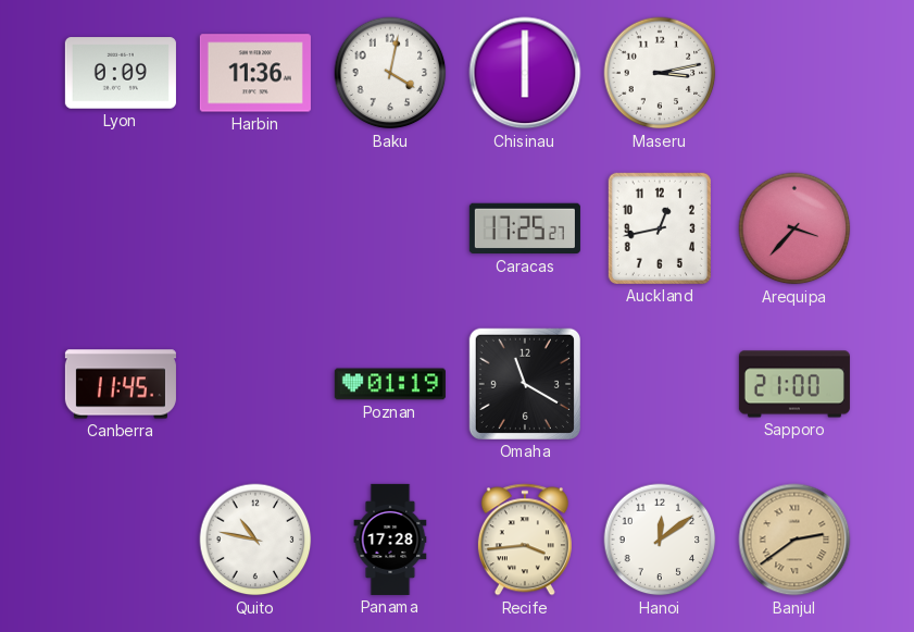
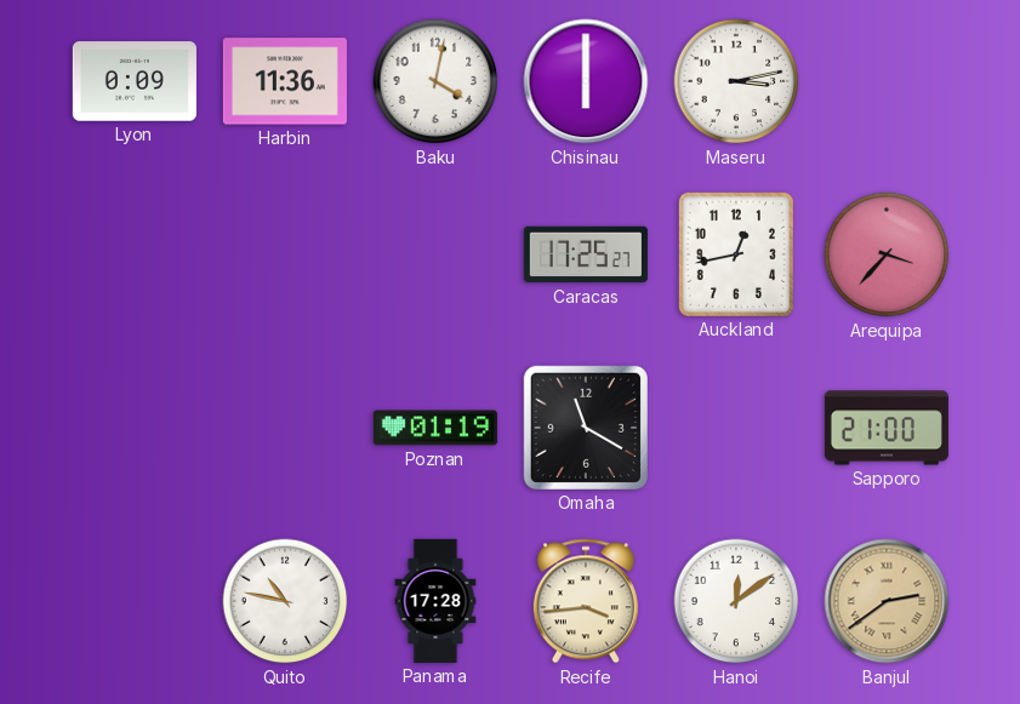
Canberra: 11:45 -> none
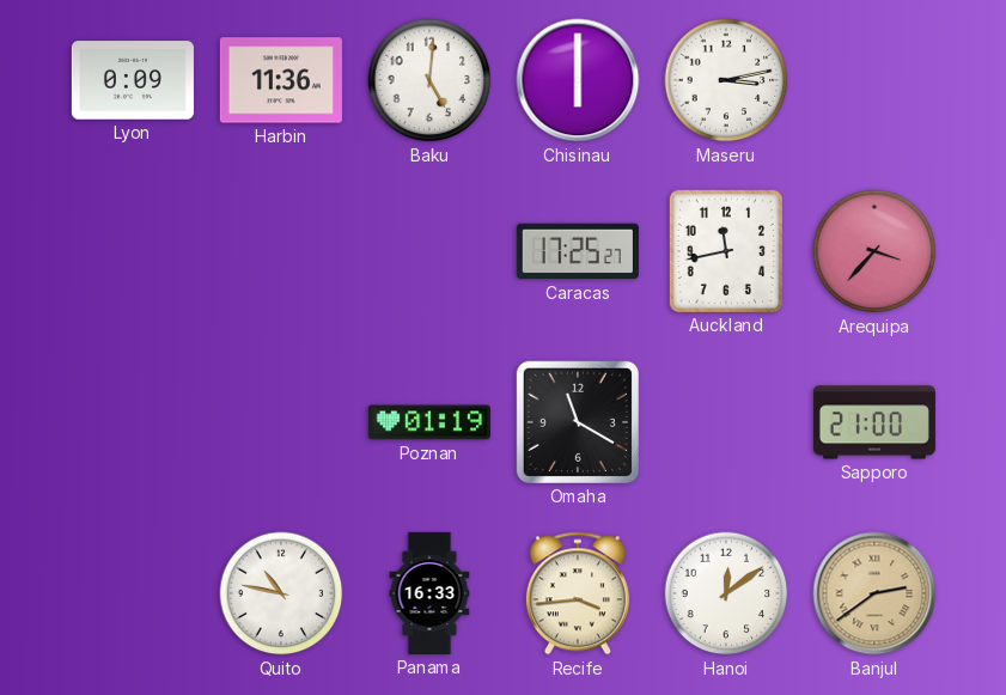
Baku: 4:02 -> 5:01
Auckland: 12:43 -> 11:43
Panama: 17:28 -> 16:33
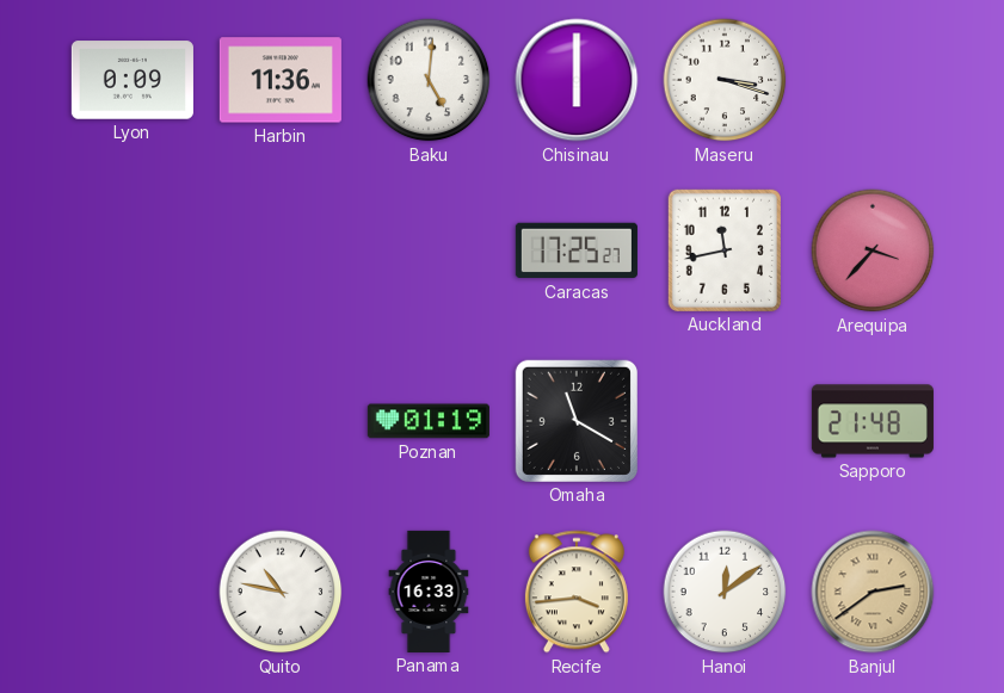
Maseru: 3:13 -> 3:18
Sapporo: 21:00 -> 21:48
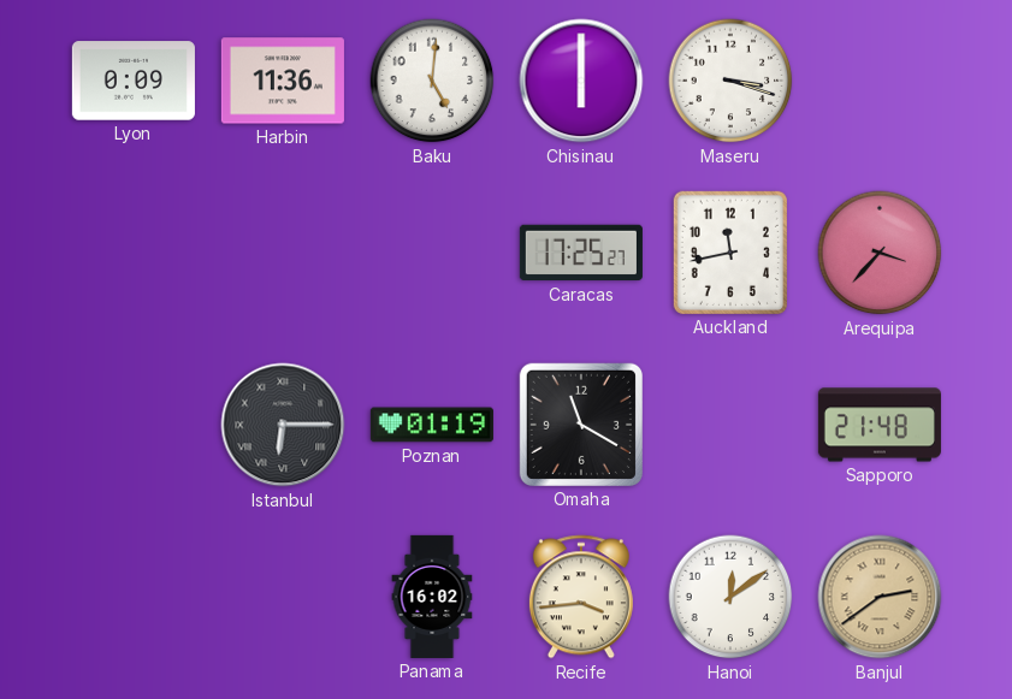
Istanbul: none -> 6:15
Quito: 10:47 -> none
Panama: 16:33 -> 16:02
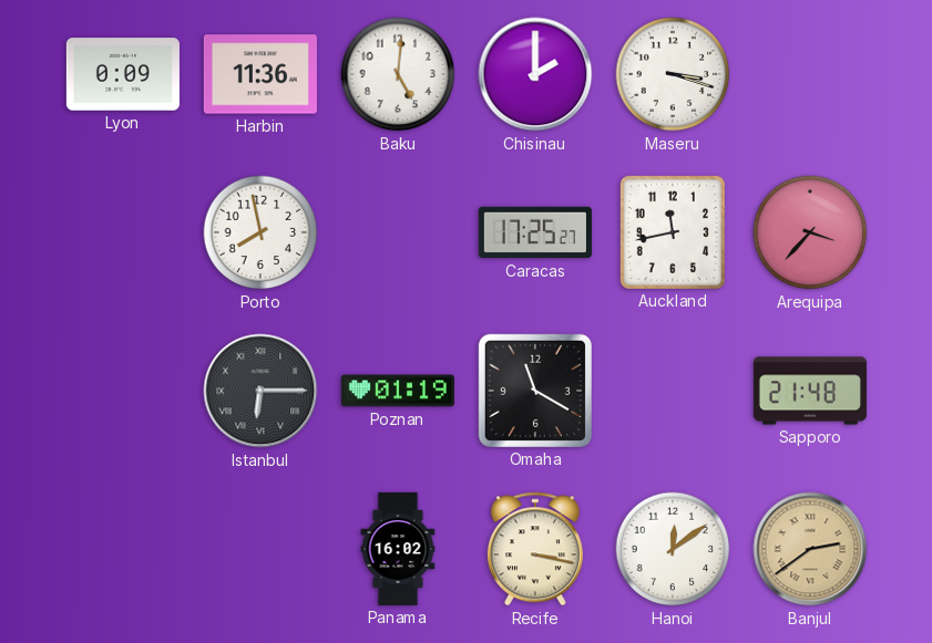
Chisinau: 6:00 -> 2:00
Porto: none -> 7:58
Recife: 3:44 -> 3:17
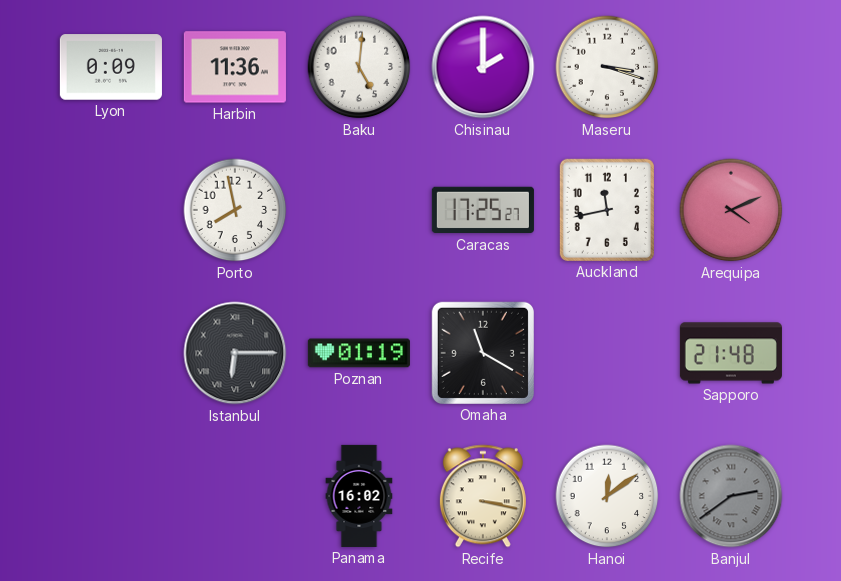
Arequipa: 3:37 -> 4:11
Banjul dial: champagne -> grey
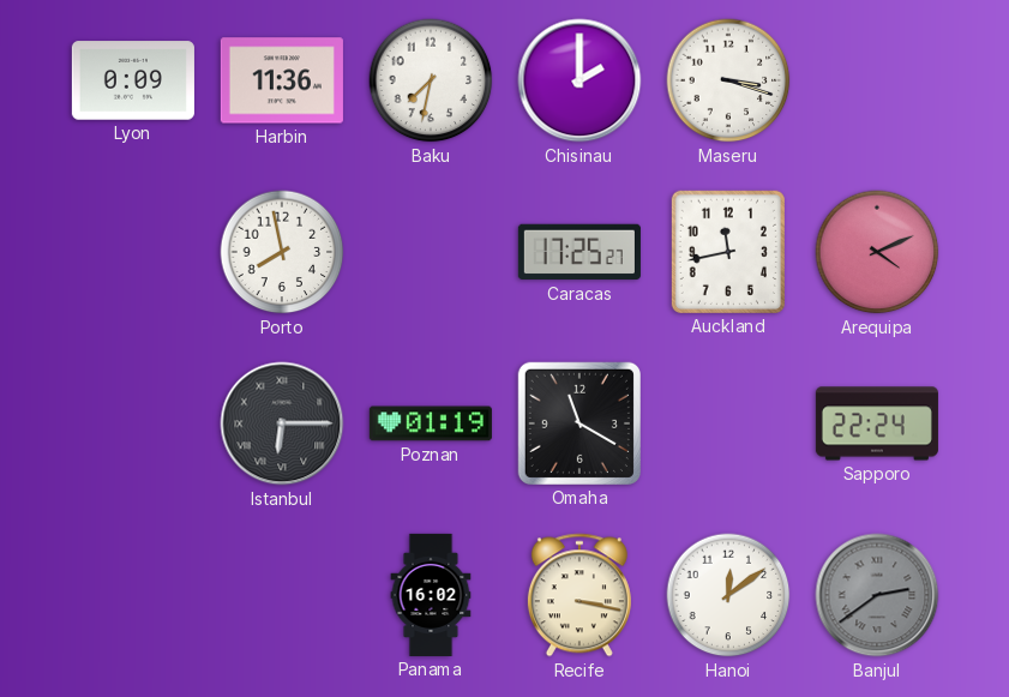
Baku: 5:01 -> 7:32
Sapporo: 21:48 -> 22:24
